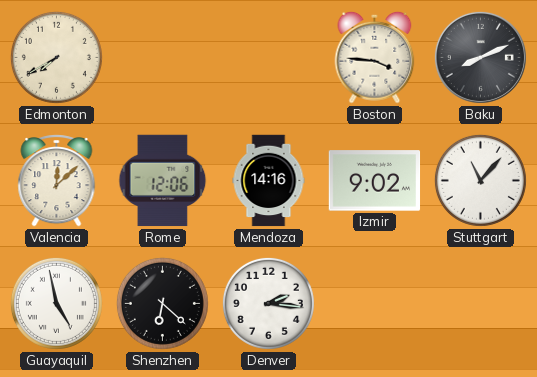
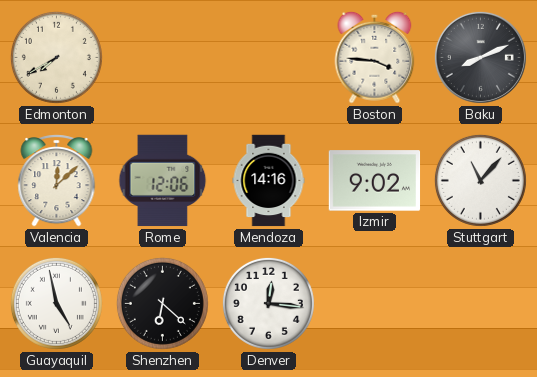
Denver: 2:16 -> 12:16
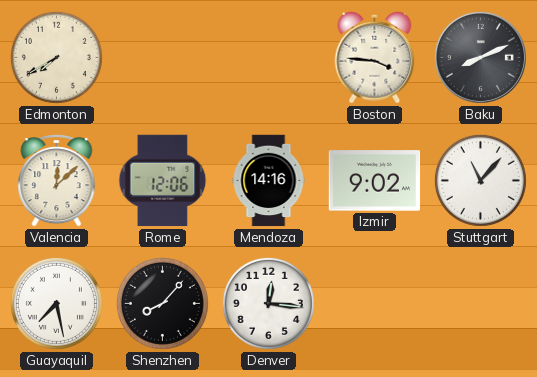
Guayaquil: 4:58 -> 7:28
Shenzhen: 6:22 -> 8:07
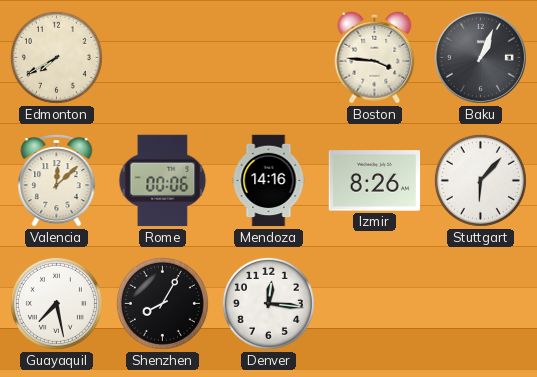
Baku: 8:11 -> 1:04
Rome: 12:06 -> 00:06
Izmir: 9:02 -> 8:26
Stuttgart: 11:07 -> 6:07
Shenzhen: 8:07 -> 8:05
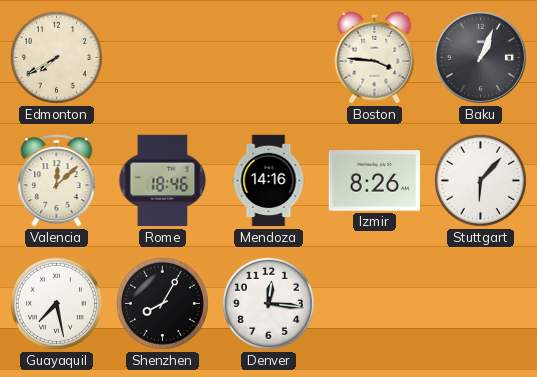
Rome: 00:06 -> 18:46
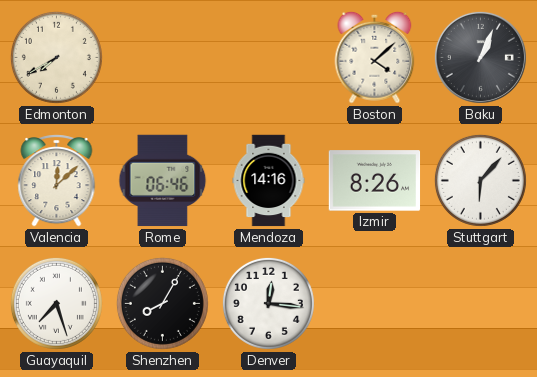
Boston: 3:46 -> 4:08
Rome: 18:46 -> 06:46
Guayaquil: 7:28 -> 7:27
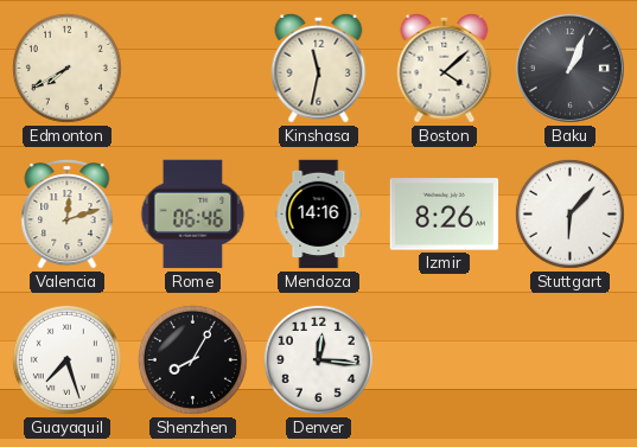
Kinshasa: none -> 11:32
Valencia: 12:08 -> 12:12
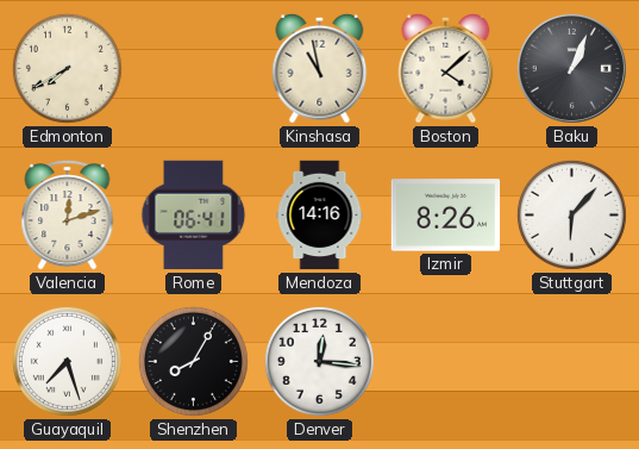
Kinshasa: 11:32 -> 10:58
Rome: 06:46 -> 06:41
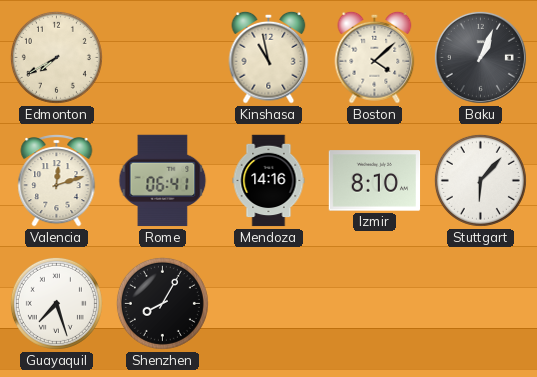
Izmir: 8:26 -> 8:10
Denver: 12:16 -> none
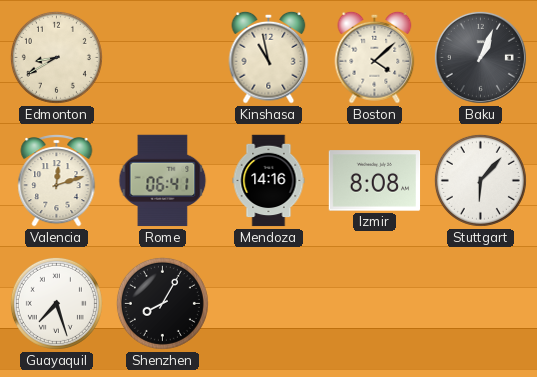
Edmonton: 7:40 -> 8:40
Izmir: 8:10 -> 8:08
